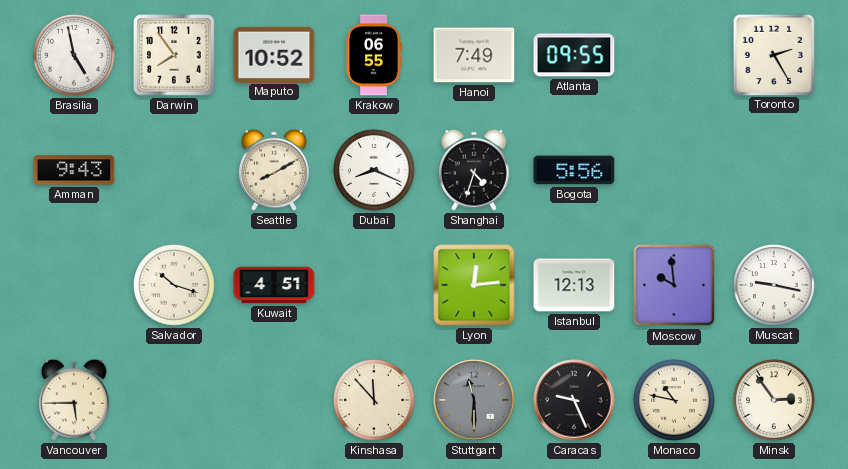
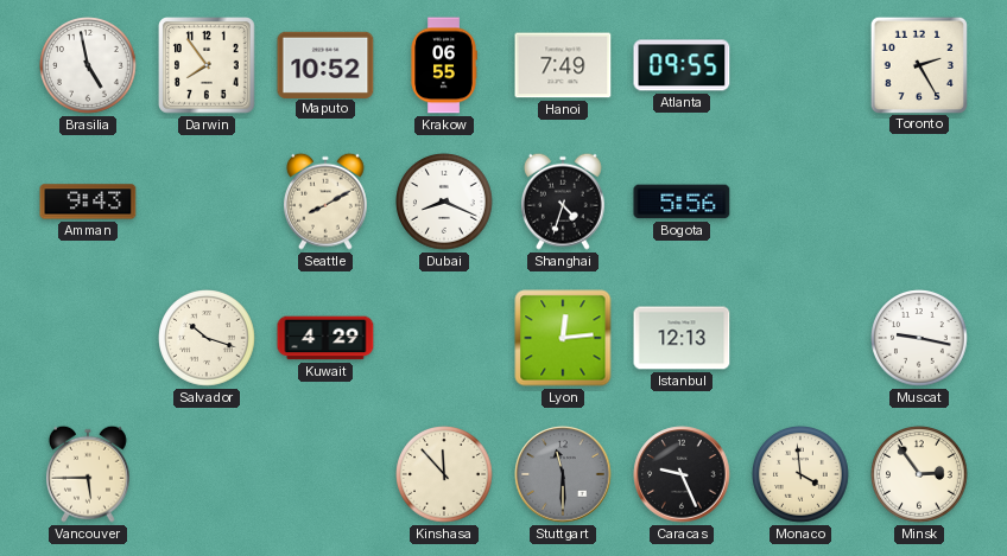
Kuwait: 4:51 -> 4:29
Moscow: 9:59 -> none
Monaco: 10:47 -> 3:59
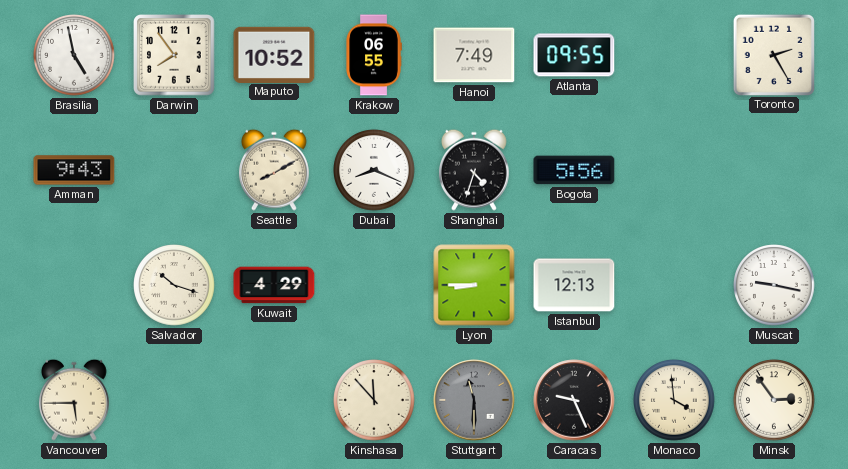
Lyon: 12:14 -> 8:45
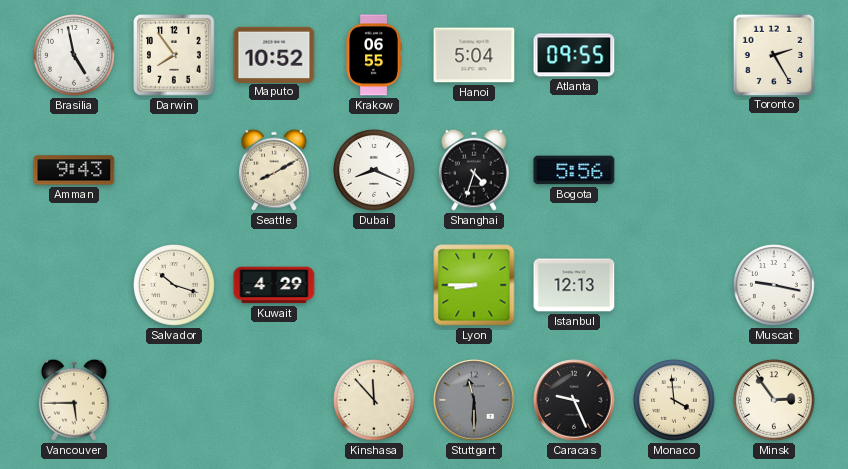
Hanoi: 7:49 -> 5:04
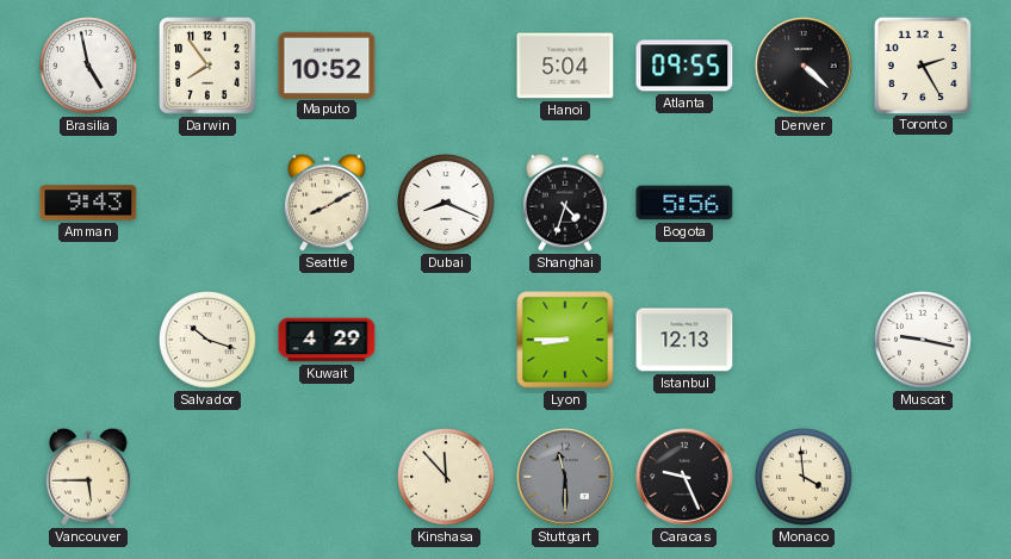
Krakow: 06:55 -> none
Denver: none -> 4:22
Minsk: 2:54 -> none
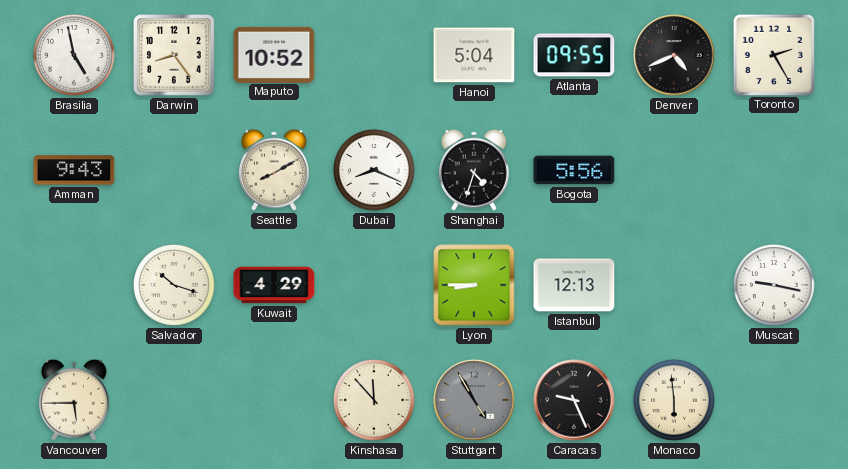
Darwin: 7:54 -> 8:24
Denver: 4:22 -> 4:41
Stuttgart: 11:30 -> 4:55
Monaco: 3:59 -> 5:59
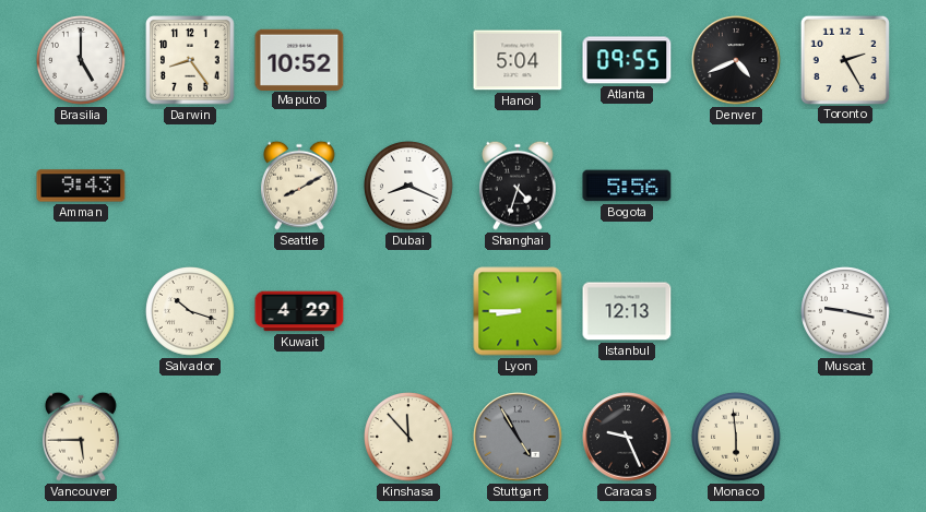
Brasilia: 4:58 -> 5:00
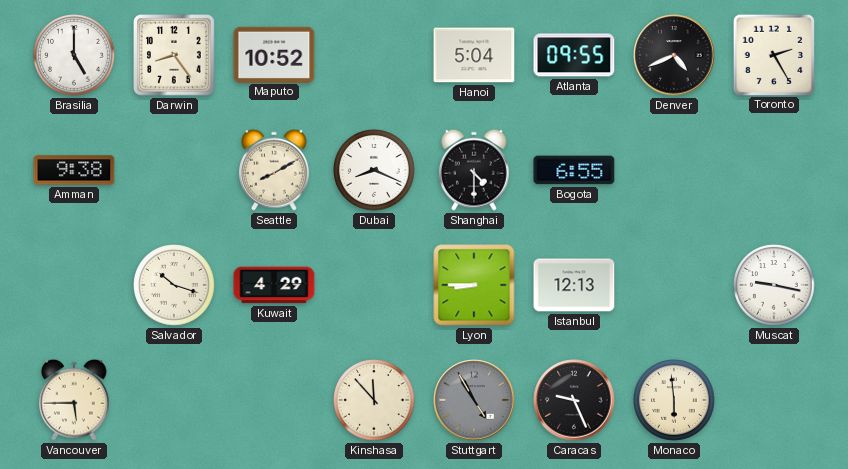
Amman: 9:43 -> 9:38
Shanghai: 4:33 -> 4:30
Bogota: 5:56 -> 6:55
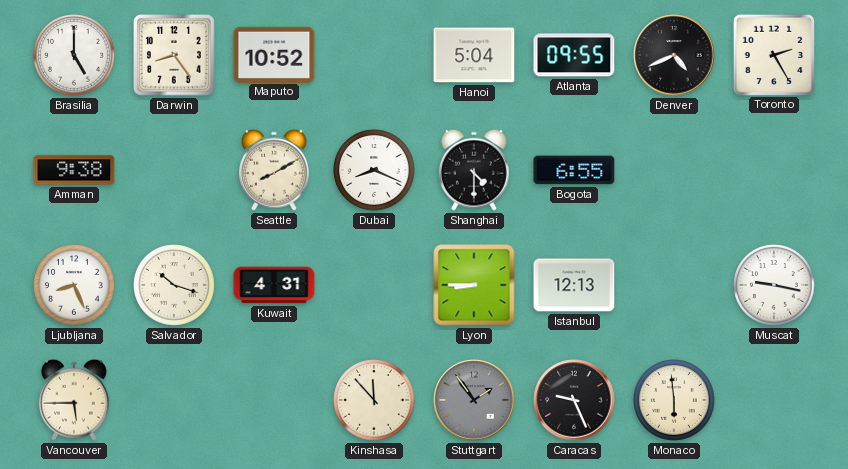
Ljubljana: none -> 8:26
Kuwait: 4:29 -> 4:31
Stuttgart: 4:55 -> 1:54
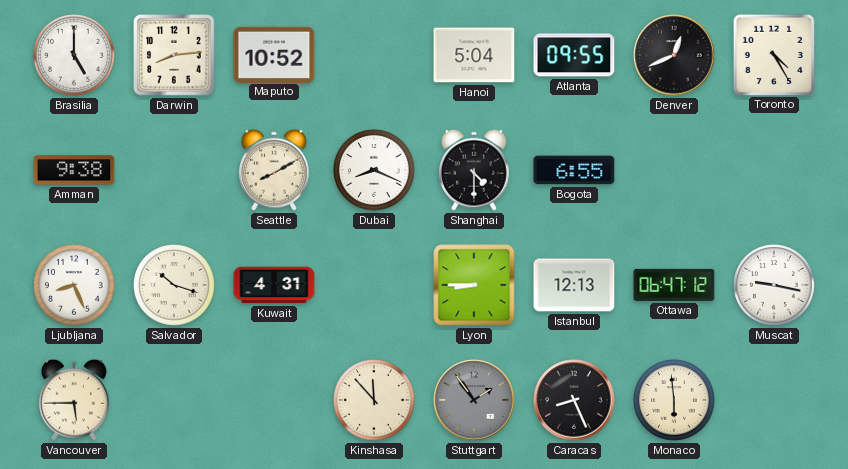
Darwin: 8:24 -> 8:14
Denver: 4:41 -> 12:41
Toronto: 2:25 -> 4:25
Ottawa: none -> 06:47
Caracas: 9:26 -> 8:26
